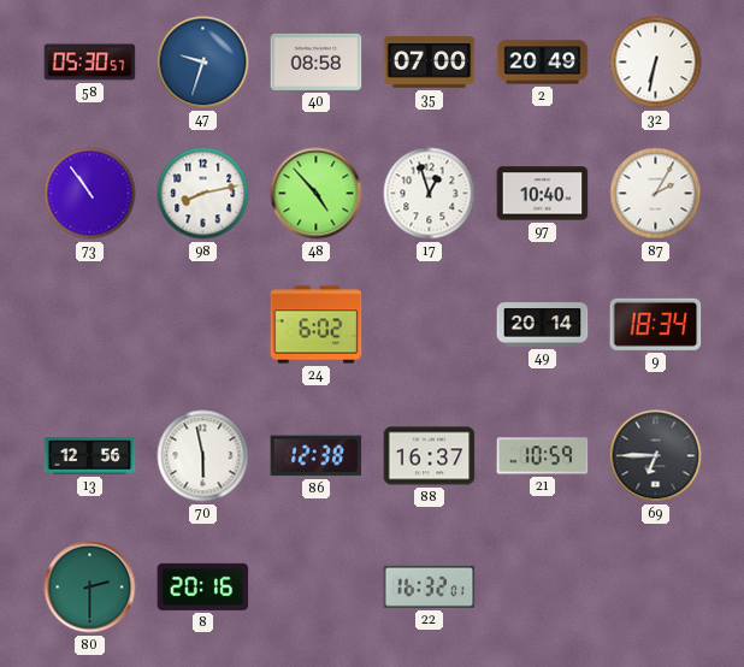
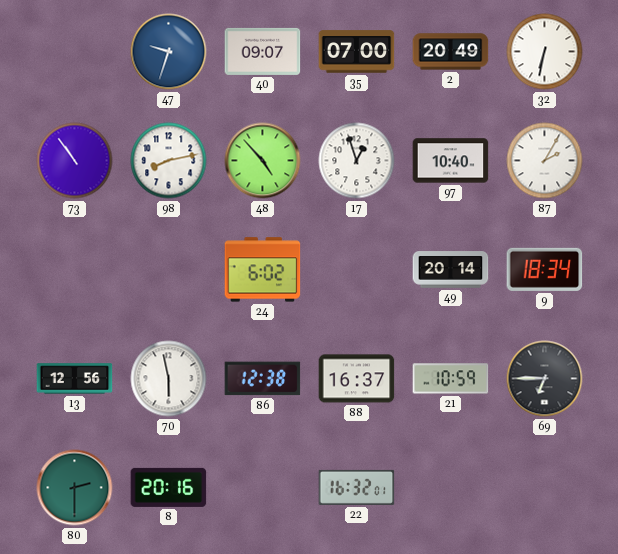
58: 05:30 -> none
40: 08:58 -> 09:07
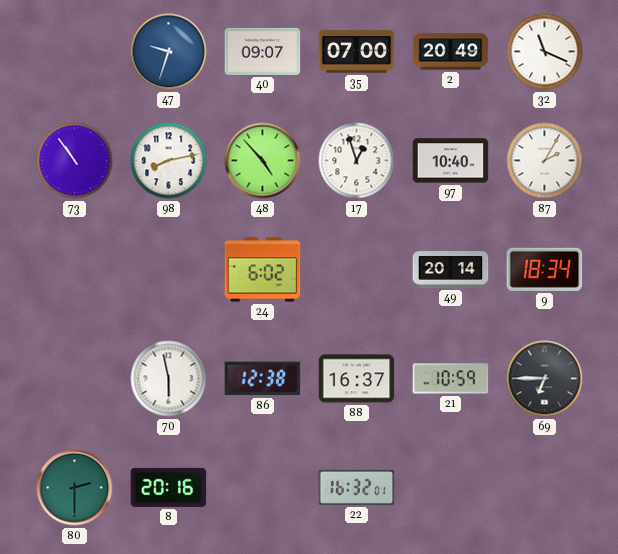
32: 6:32 -> 11:19
13: 12:56 -> none
